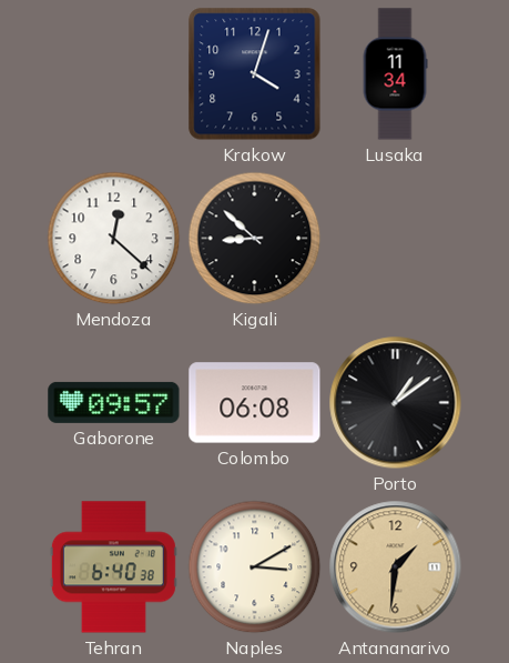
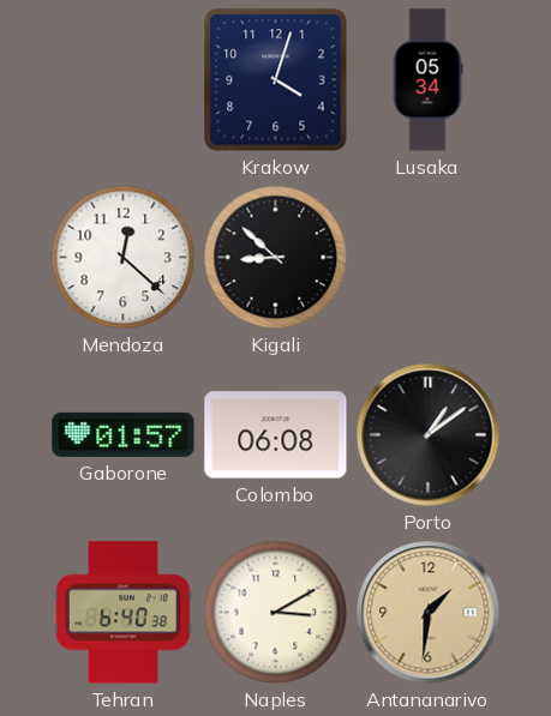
Lusaka: 11:34 -> 05:34
Gaborone: 09:57 -> 01:57
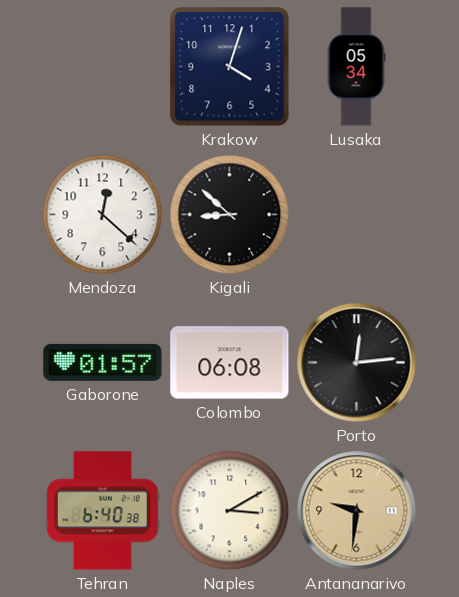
Porto: 1:09 -> 12:14
Antananarivo: 1:31 -> 9:31
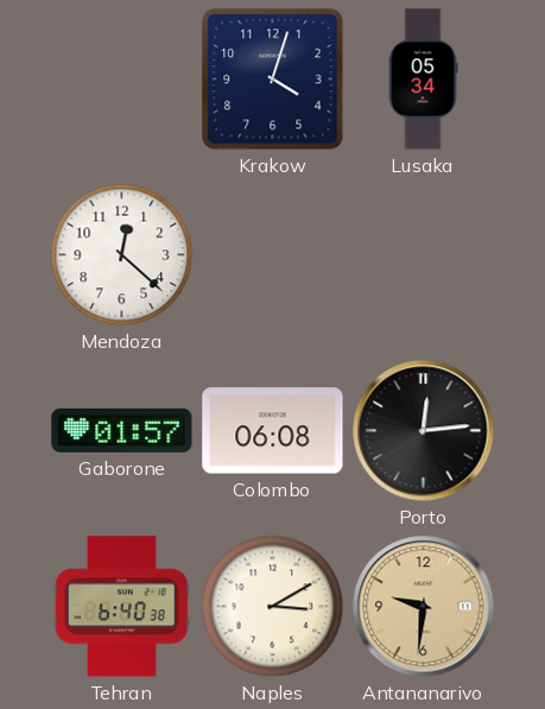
Kigali: 8:52 -> none
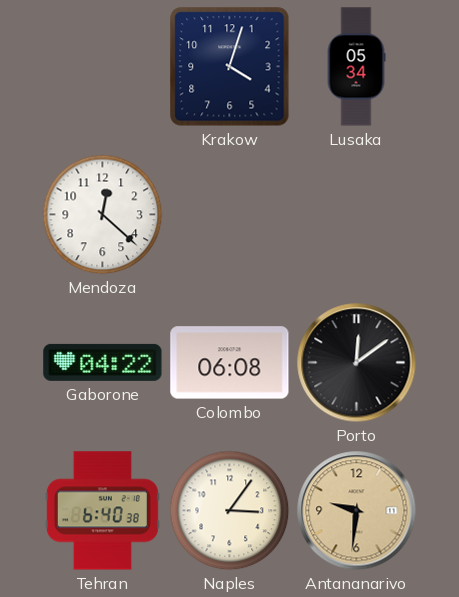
Gaborone: 01:57 -> 04:22
Porto: 12:14 -> 12:09
Naples: 3:10 -> 3:06
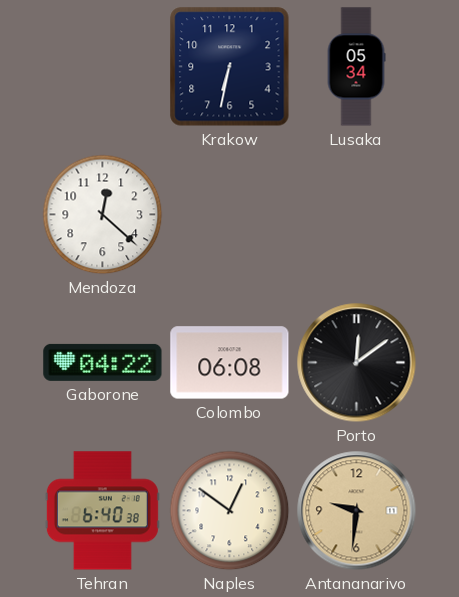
Krakow: 4:03 -> 6:32
Naples: 3:06 -> 12:51
